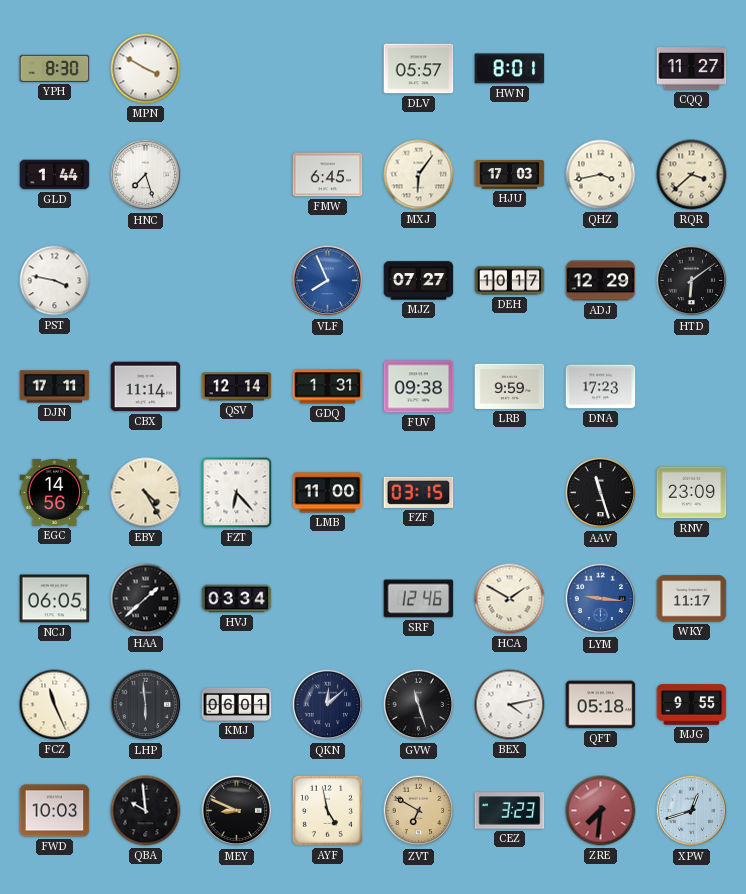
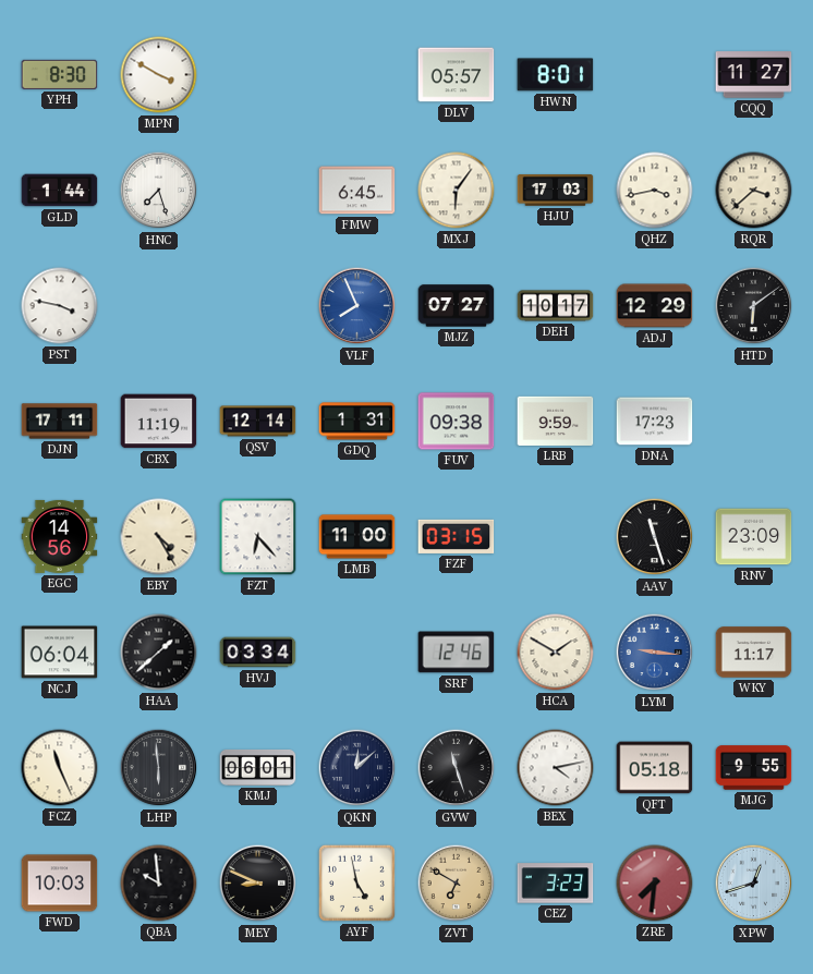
CBX: 11:14 -> 11:19
NCJ: 06:05 -> 06:04
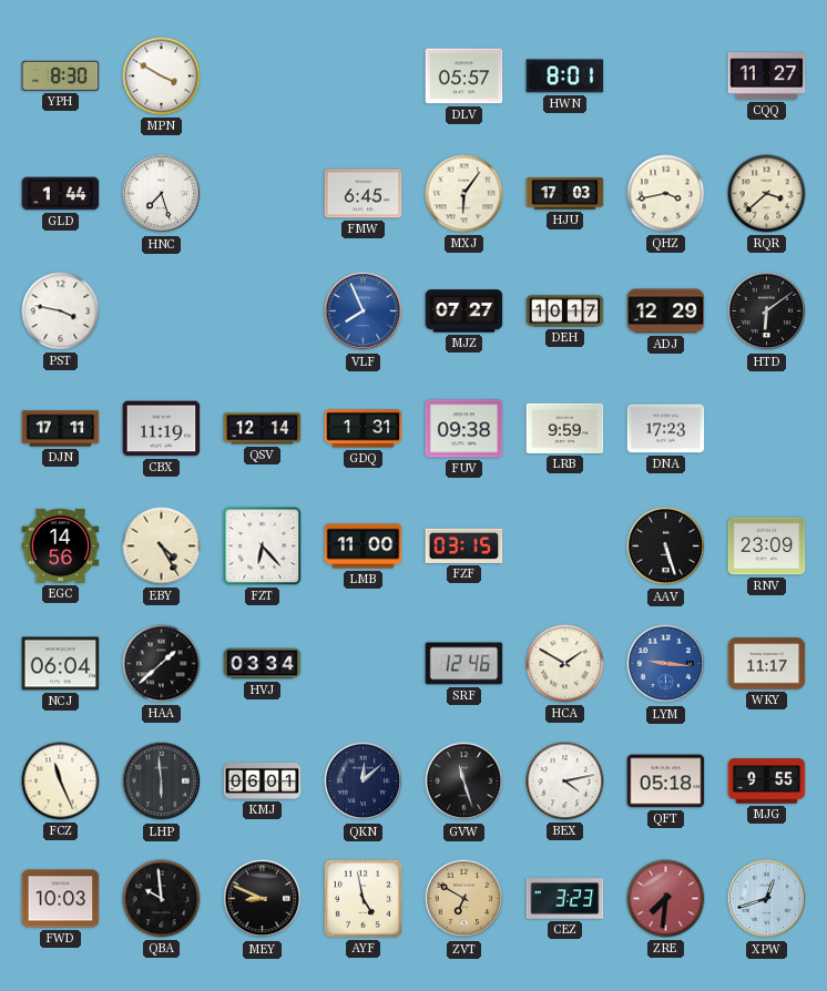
AAV: 11:27 -> 5:27
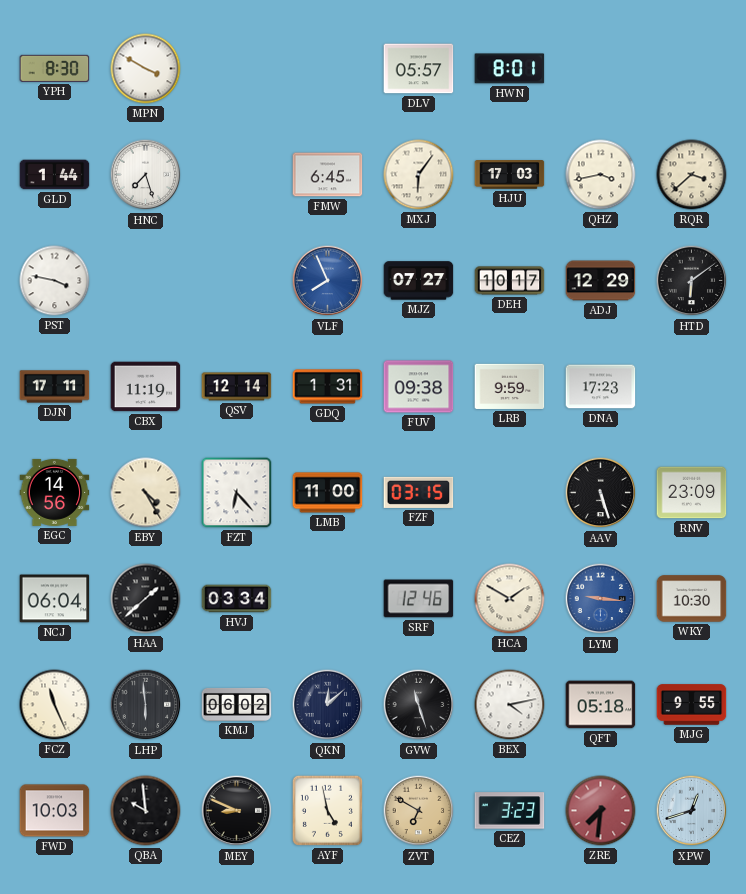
CQQ: 11:27 -> none
WKY: 11:17 -> 10:30
KMJ: 06:01 -> 06:02
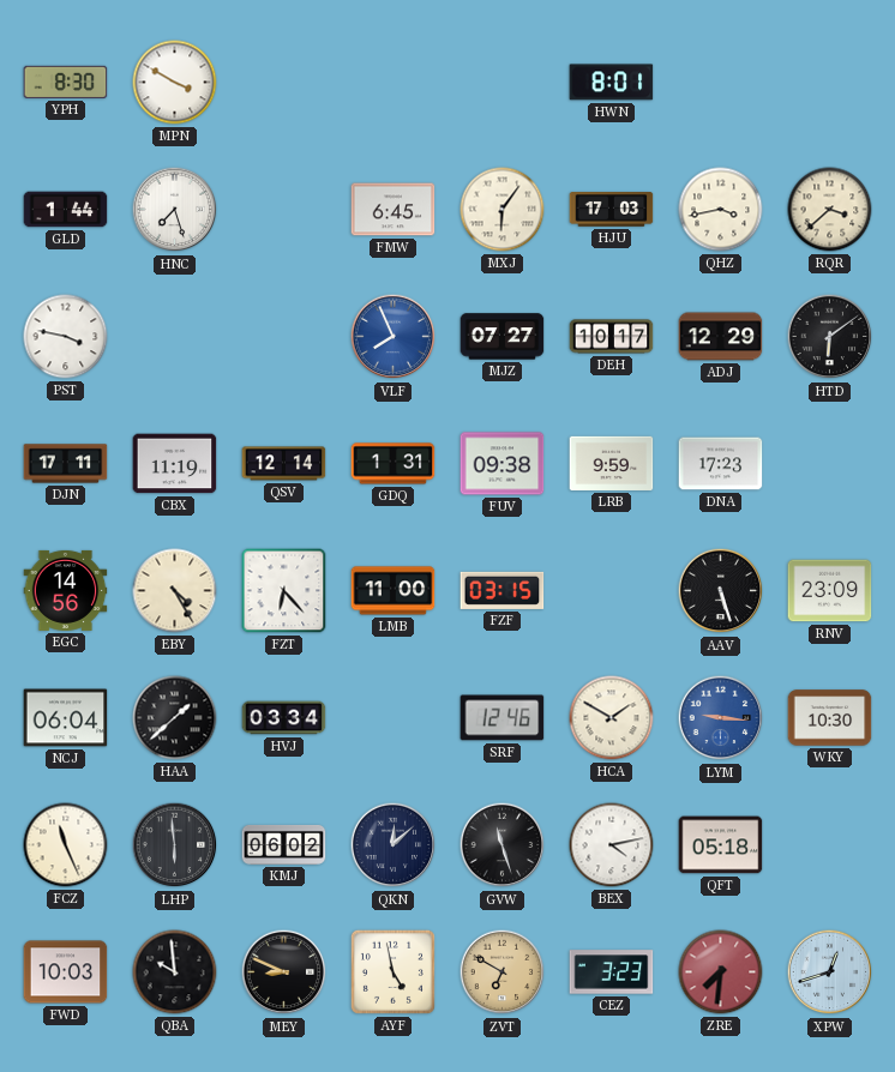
DLV: 05:57 -> none
MJG: 9:55 -> none
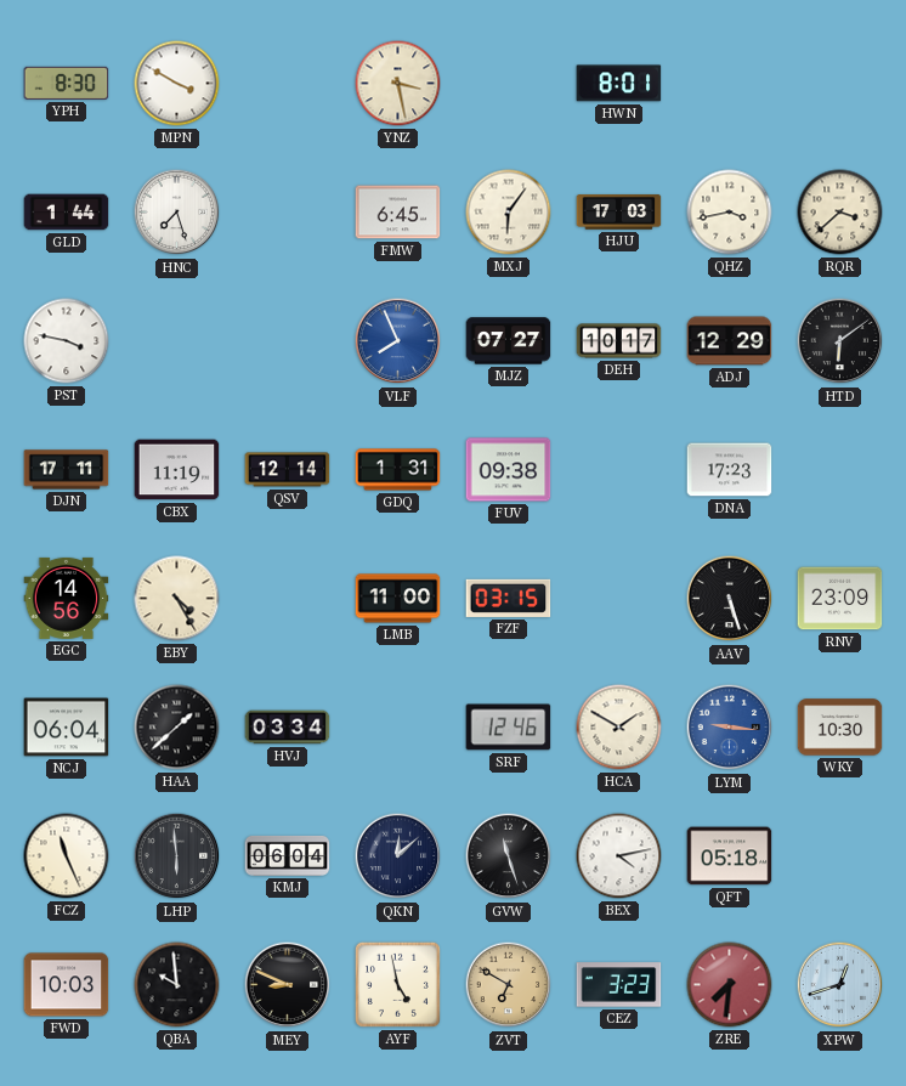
YNZ: none -> 3:28
LRB: 9:59 -> none
FZT: 6:23 -> none
KMJ: 06:02 -> 06:04
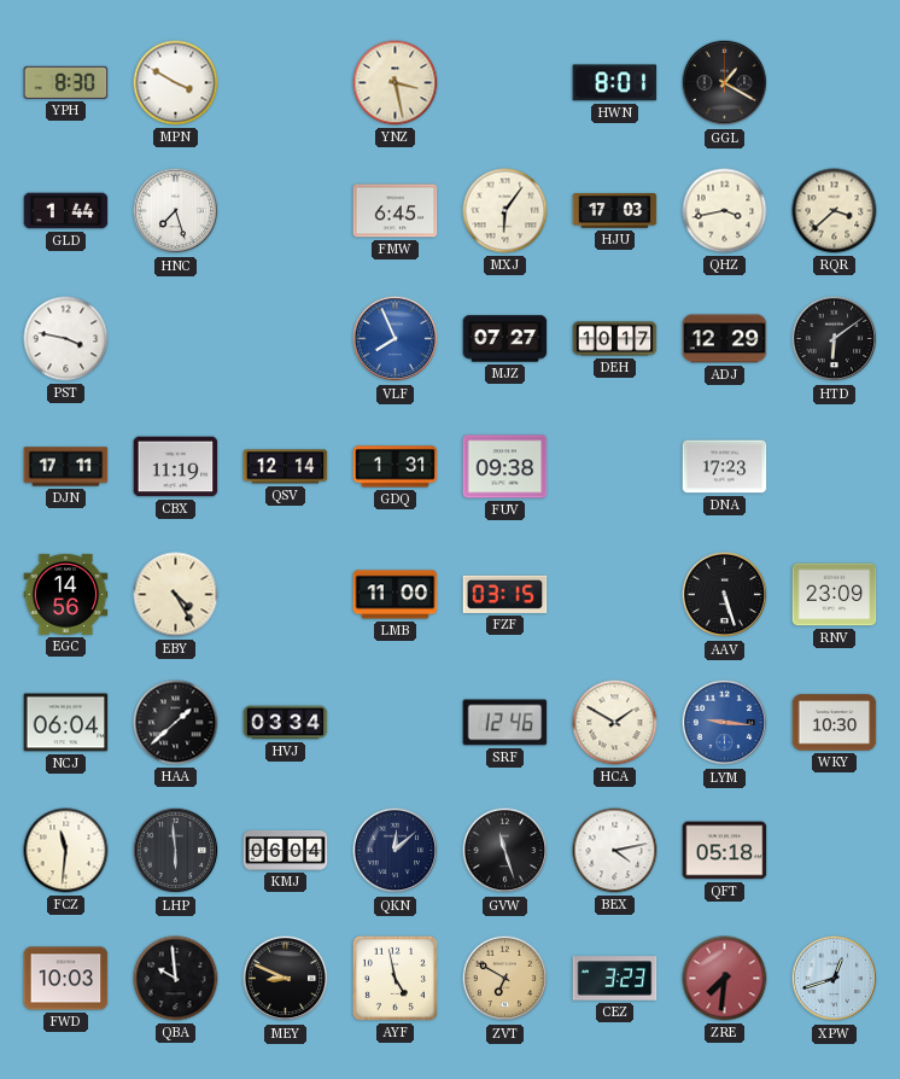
GGL: none -> 1:20
FCZ: 11:26 -> 11:31
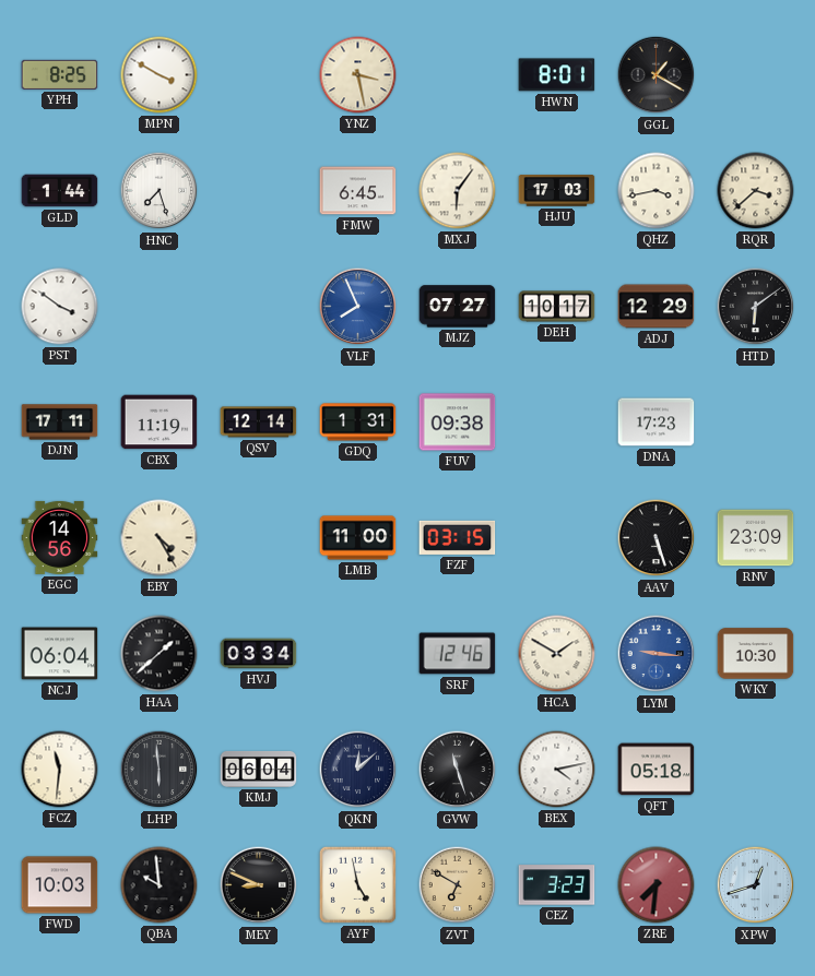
YPH: 8:30 -> 8:25
PST: 3:47 -> 3:51
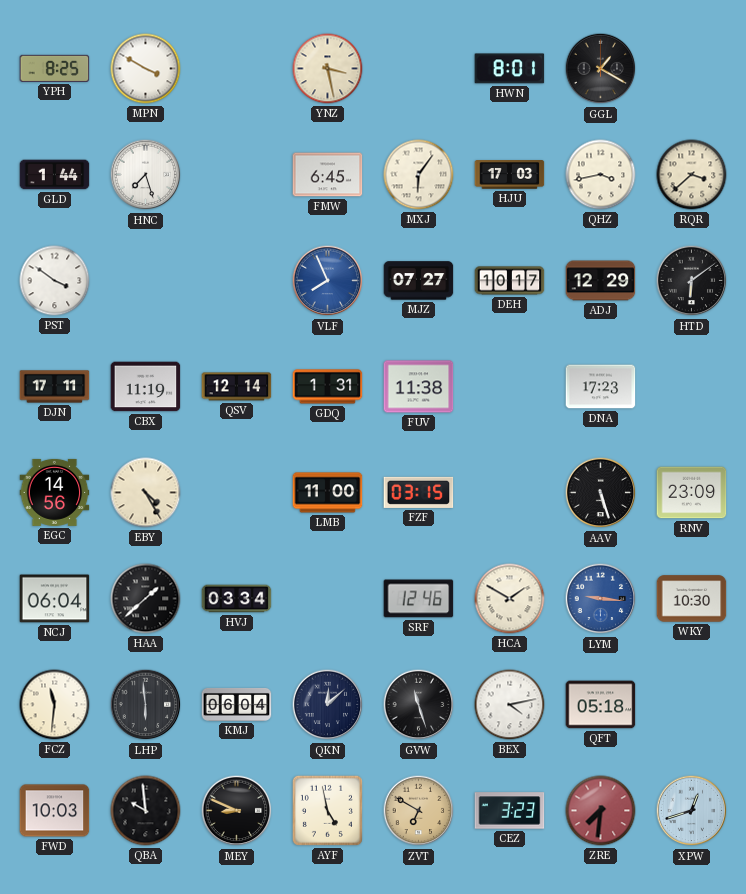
FUV: 09:38 -> 11:38
